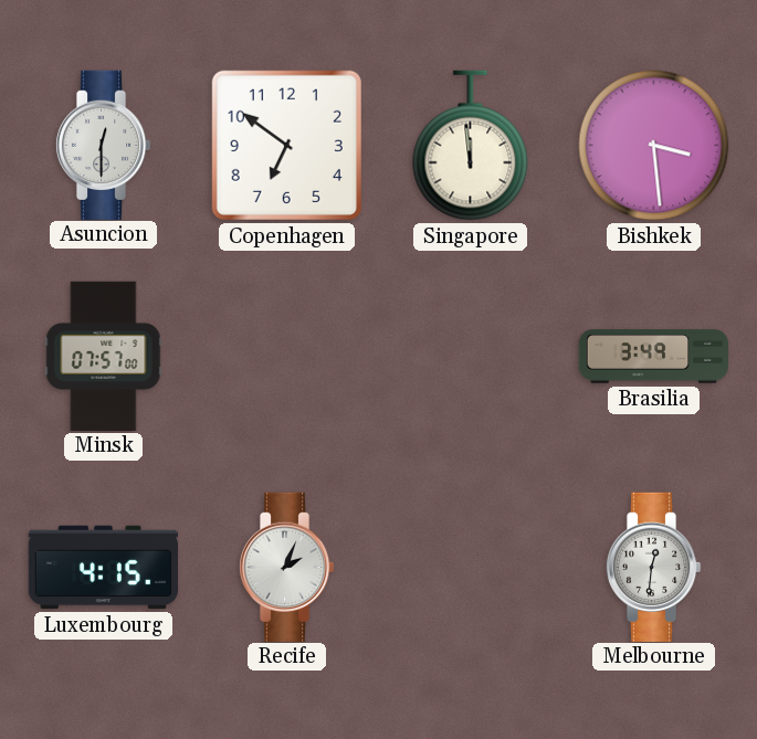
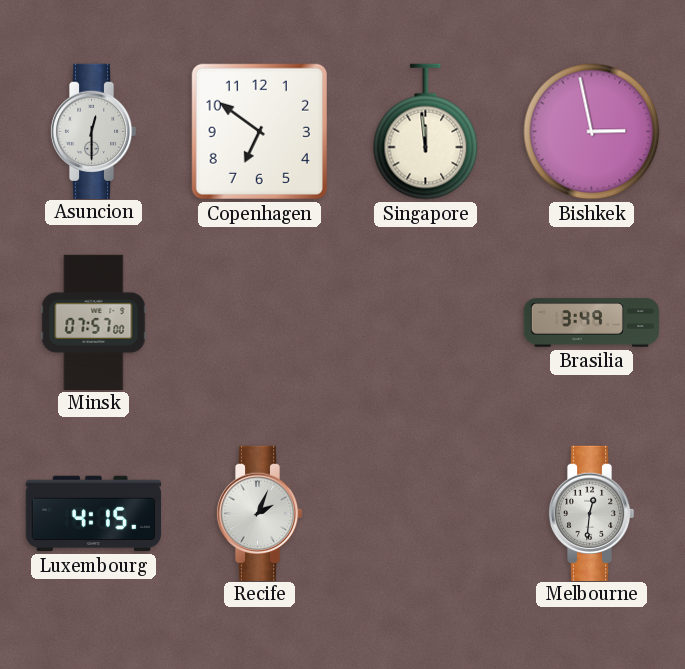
Bishkek: 3:29 -> 2:58
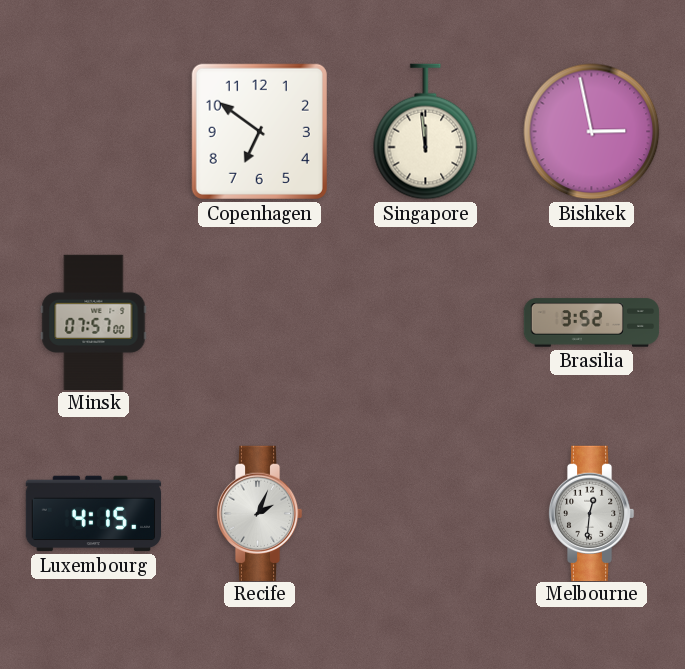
Asuncion: 12:30 -> none
Brasilia: 3:49 -> 3:52
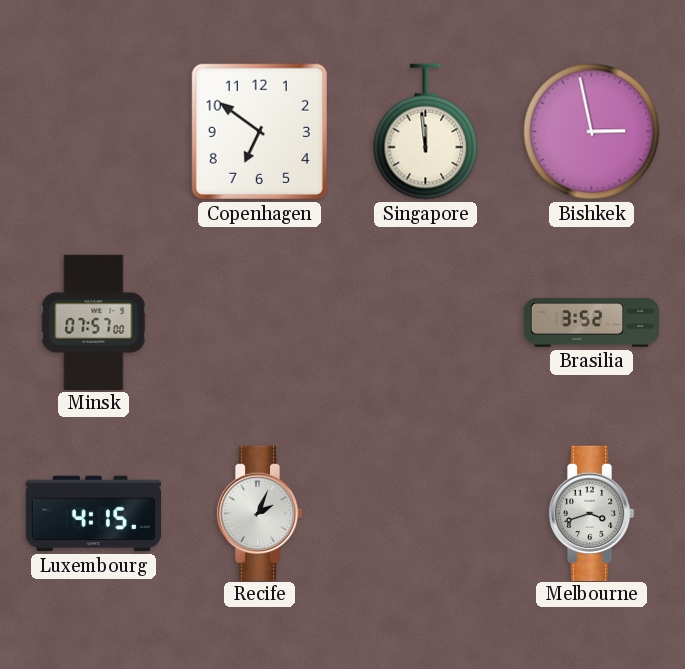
Melbourne: 12:31 -> 3:42
